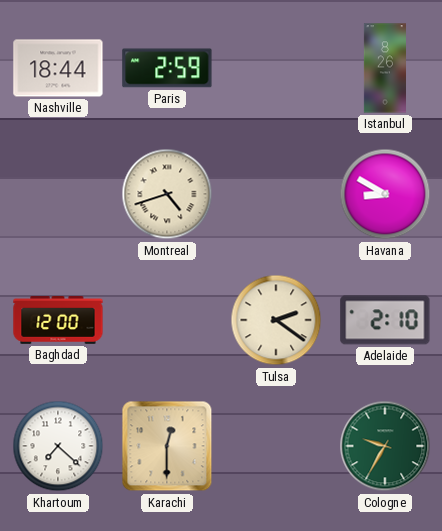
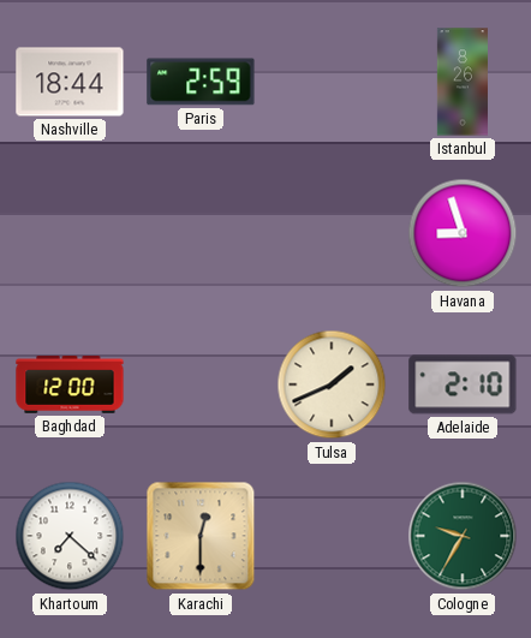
Montreal: 4:42 -> none
Havana: 8:50 -> 8:57
Tulsa: 2:21 -> 1:41
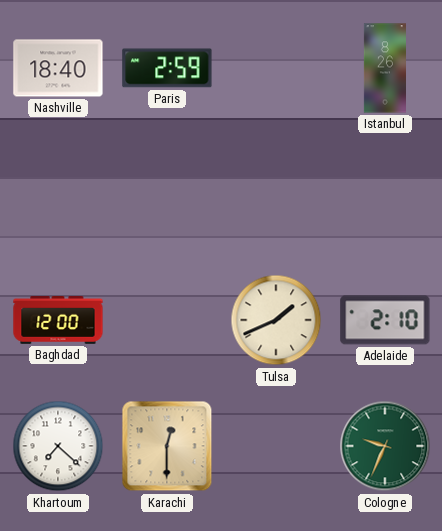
Nashville: 18:44 -> 18:40
Havana: 8:57 -> none
Cologne: 9:35 -> 9:34
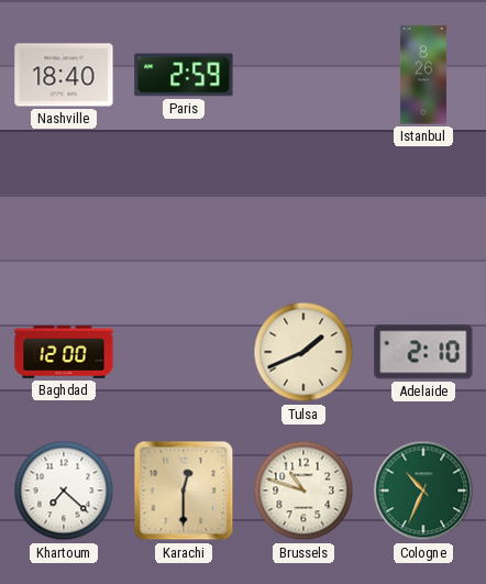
Brussels: none -> 10:48
Cologne: 9:34 -> 10:34
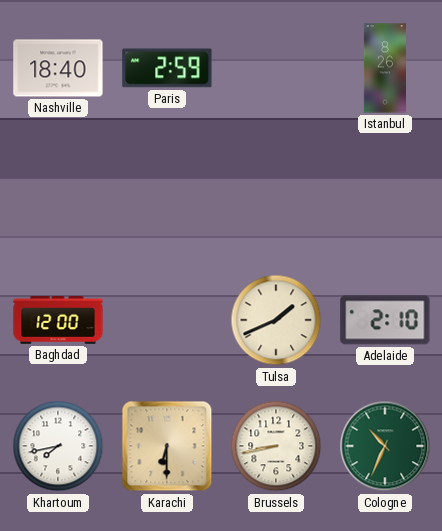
Khartoum: 7:22 -> 7:43
Karachi: 12:30 -> 6:30
Brussels: 10:48 -> 8:43
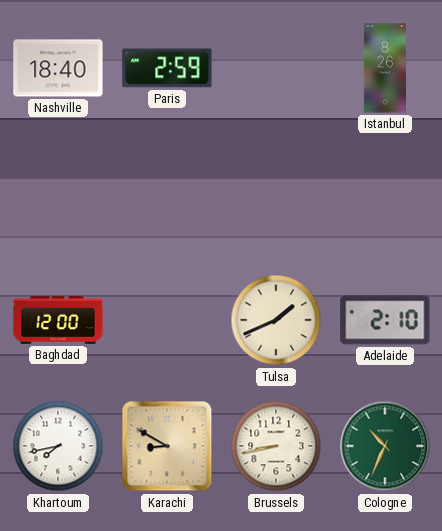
Karachi: 6:30 -> 8:50
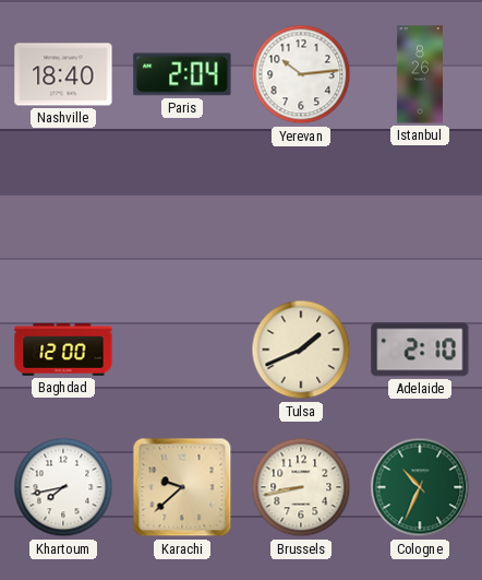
Paris: 2:59 -> 2:04
Yerevan: none -> 10:14
Karachi: 8:50 -> 9:38
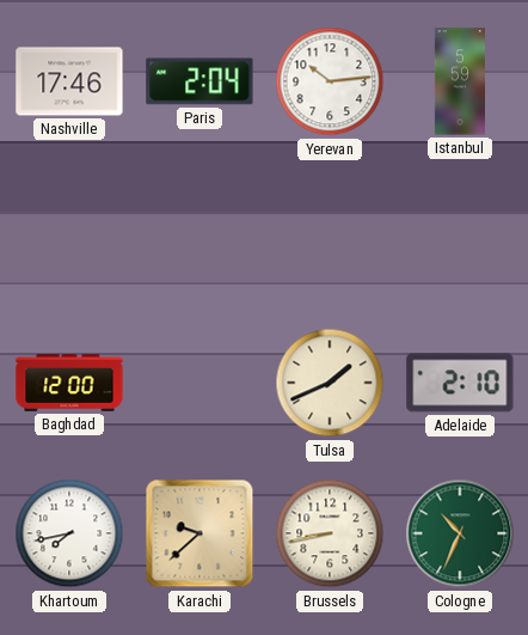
Nashville: 18:40 -> 17:46
Istanbul: 8:26 -> 5:59
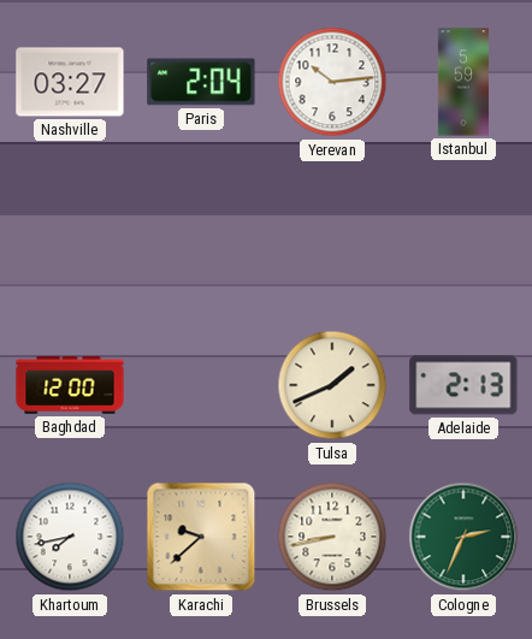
Nashville: 17:46 -> 03:27
Adelaide: 2:10 -> 2:13
Cologne: 10:34 -> 2:34
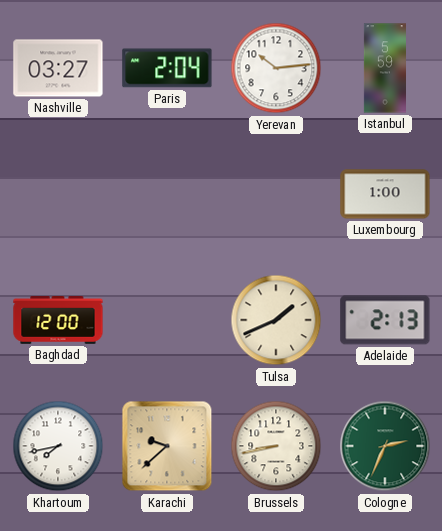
Luxembourg: none -> 1:00
